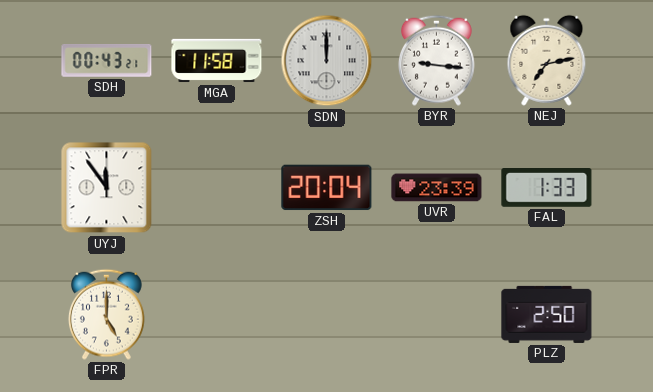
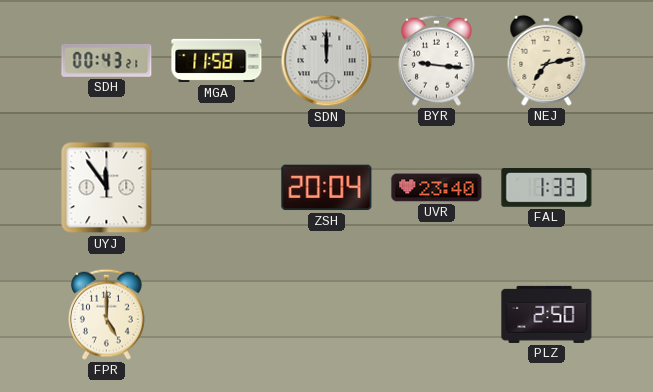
UVR: 23:39 -> 23:40
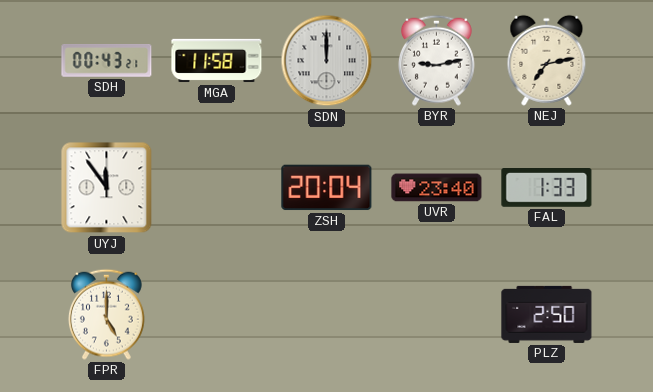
BYR: 9:16 -> 9:13
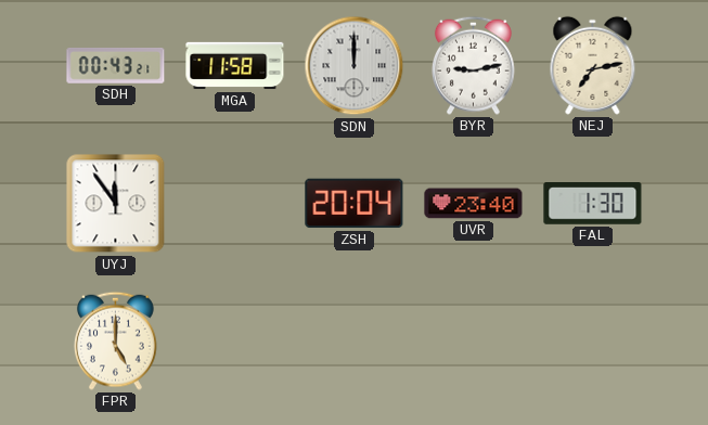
FAL: 1:33 -> 1:30
PLZ: 2:50 -> none
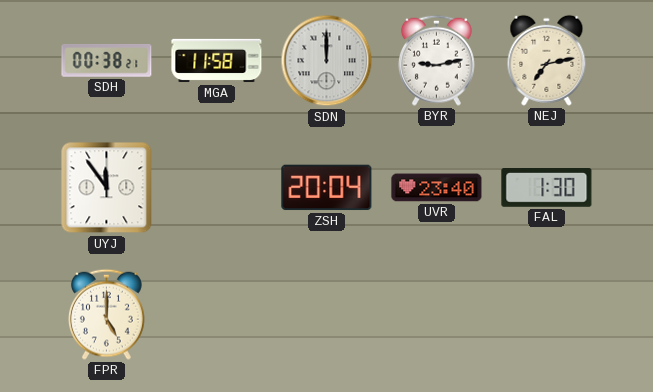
SDH: 00:43 -> 00:38
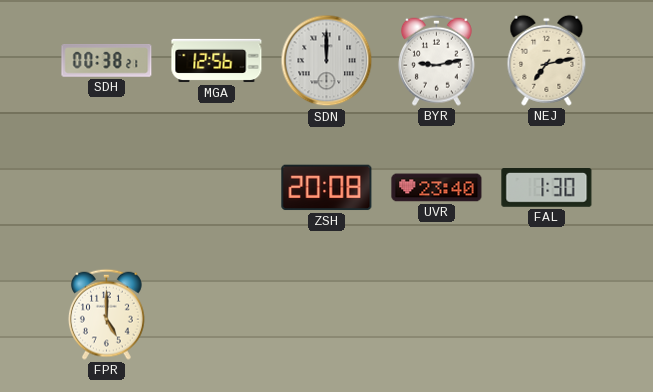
MGA: 11:58 -> 12:56
UYJ: 11:54 -> none
ZSH: 20:04 -> 20:08
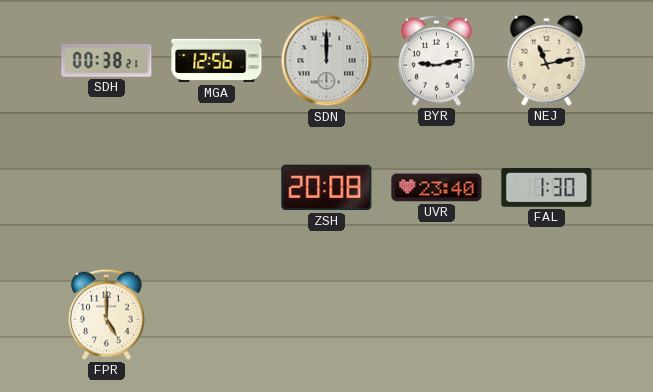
NEJ: 7:13 -> 11:13
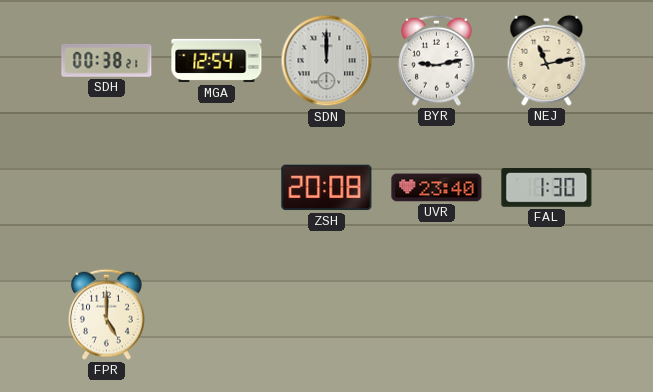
MGA: 12:56 -> 12:54
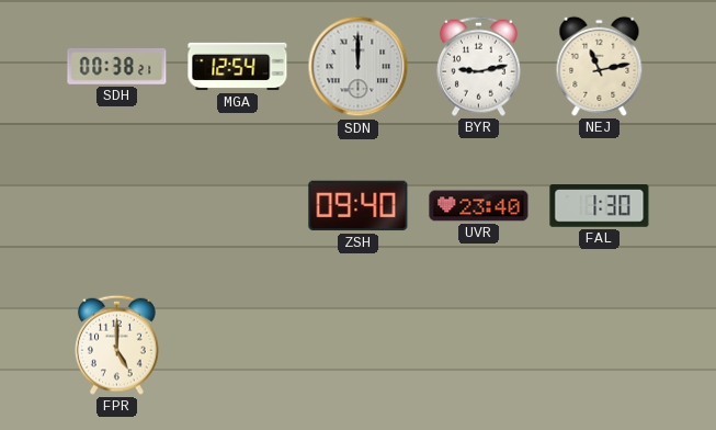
ZSH: 20:08 -> 09:40
